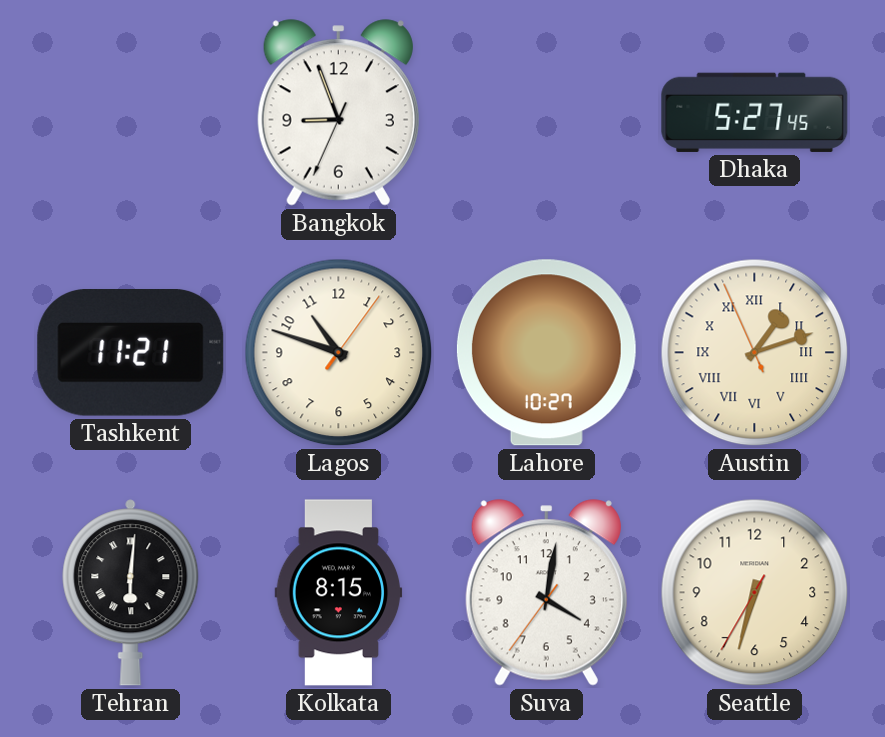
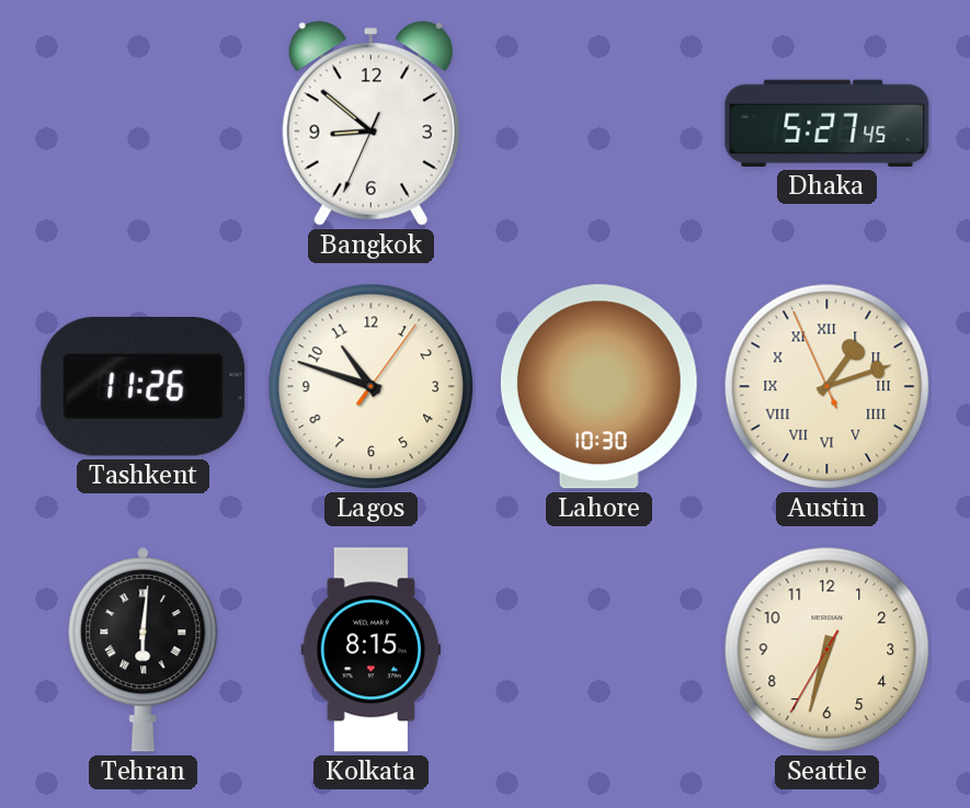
Bangkok: 8:56 -> 8:51
Tashkent: 11:21 -> 11:26
Lahore: 10:27 -> 10:30
Suva: 4:01 -> none
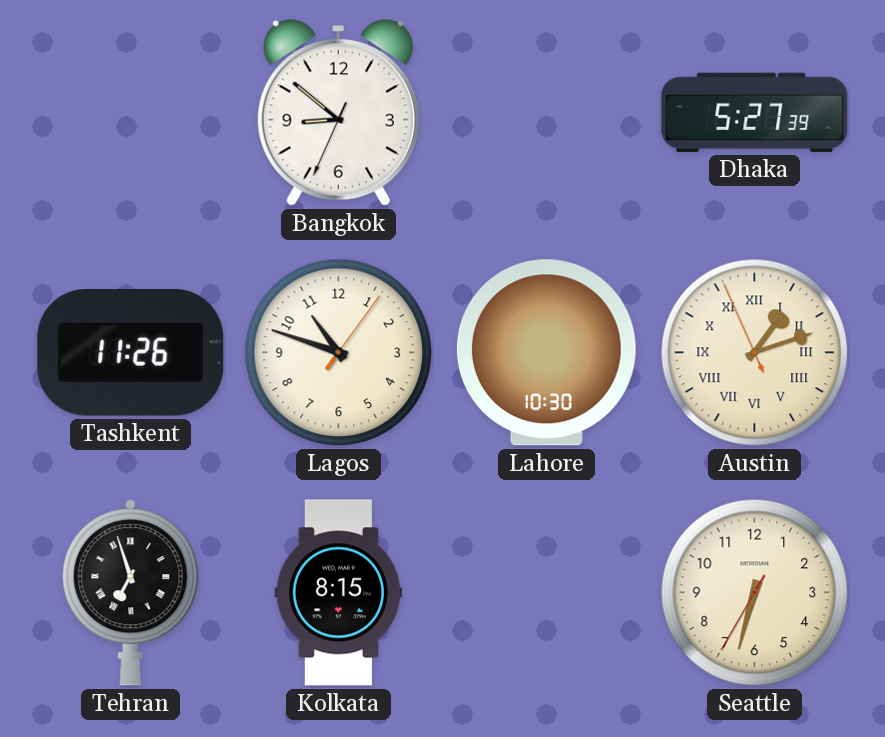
Dhaka: 5:27:45 -> 5:27:39
Tehran: 6:01 -> 6:57
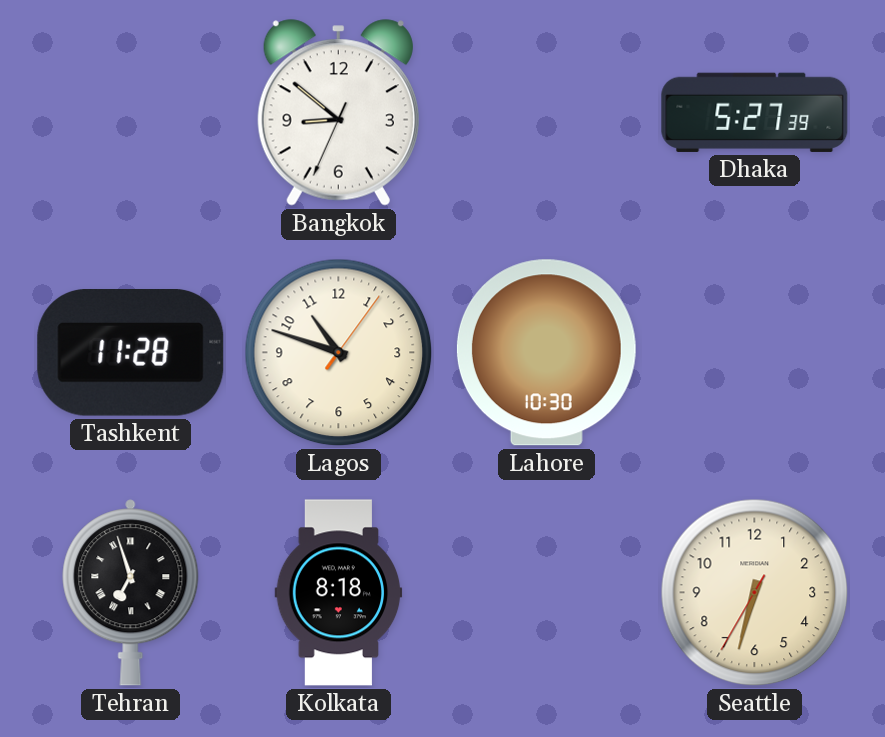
Tashkent: 11:26 -> 11:28
Austin: 1:11 -> none
Kolkata: 8:15 -> 8:18
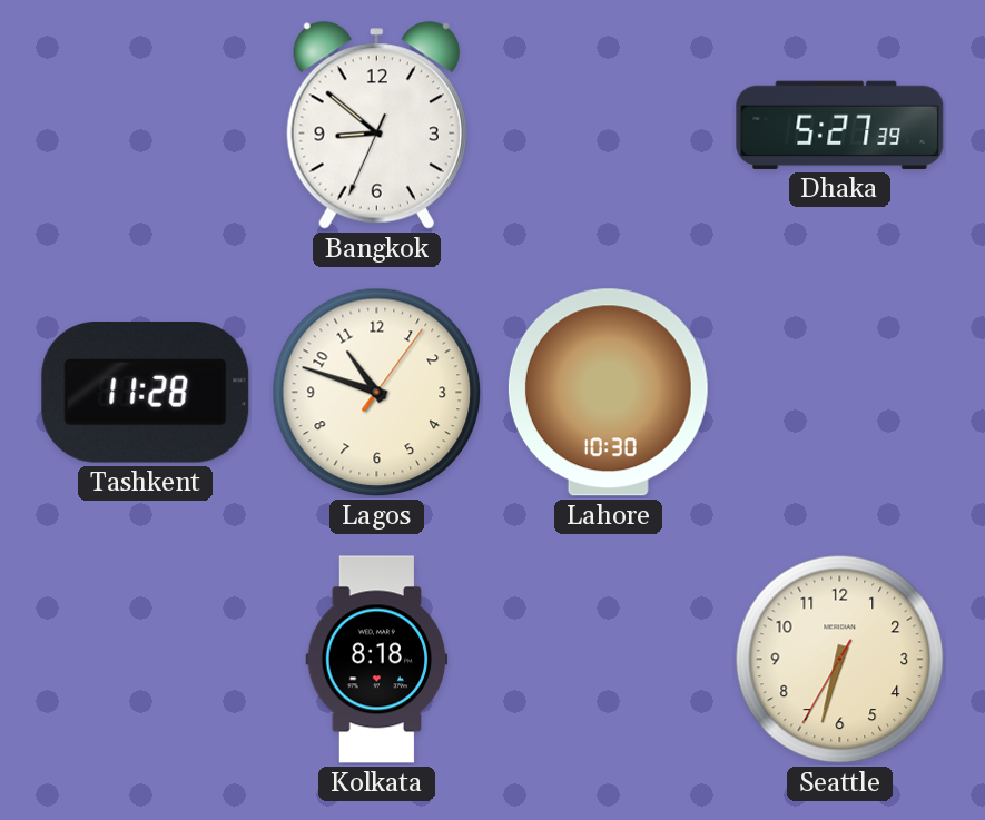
Tehran: 6:57 -> none
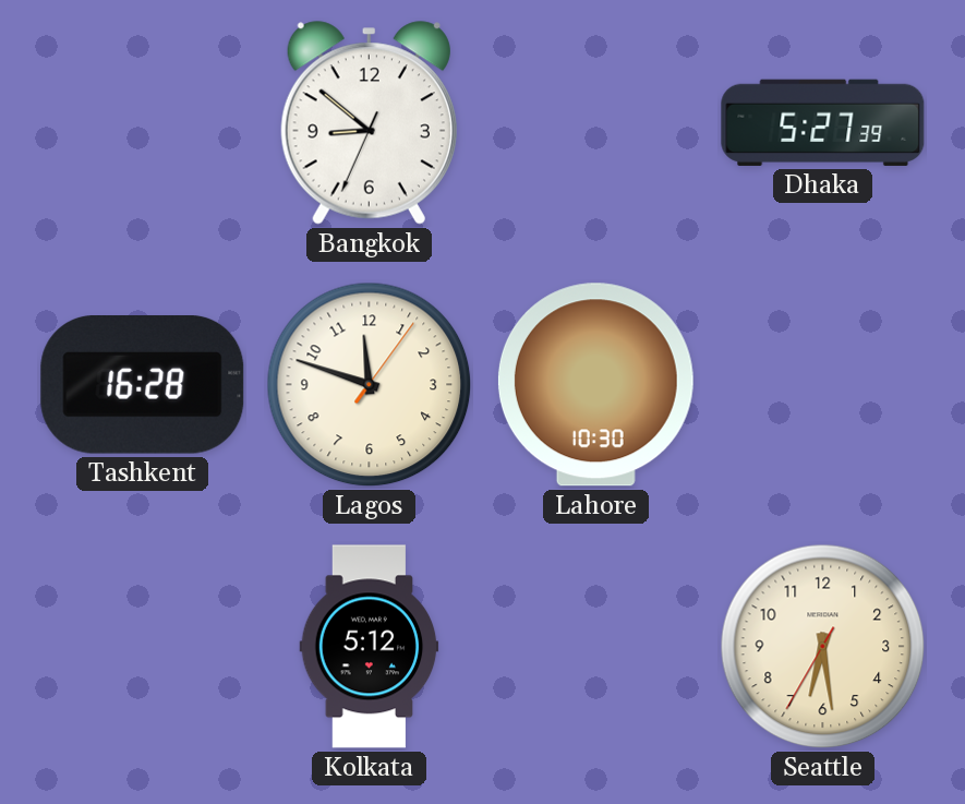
Tashkent: 11:28 -> 16:28
Lagos: 10:48 -> 11:48
Kolkata: 8:18 -> 5:12
Seattle: 6:32 -> 6:28
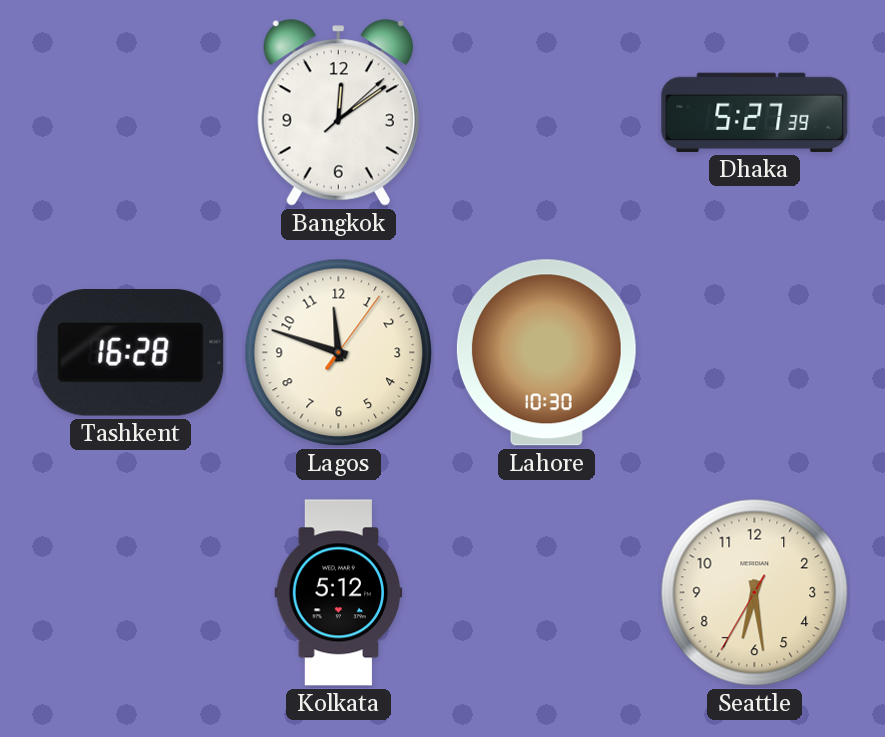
Bangkok: 8:51 -> 12:09
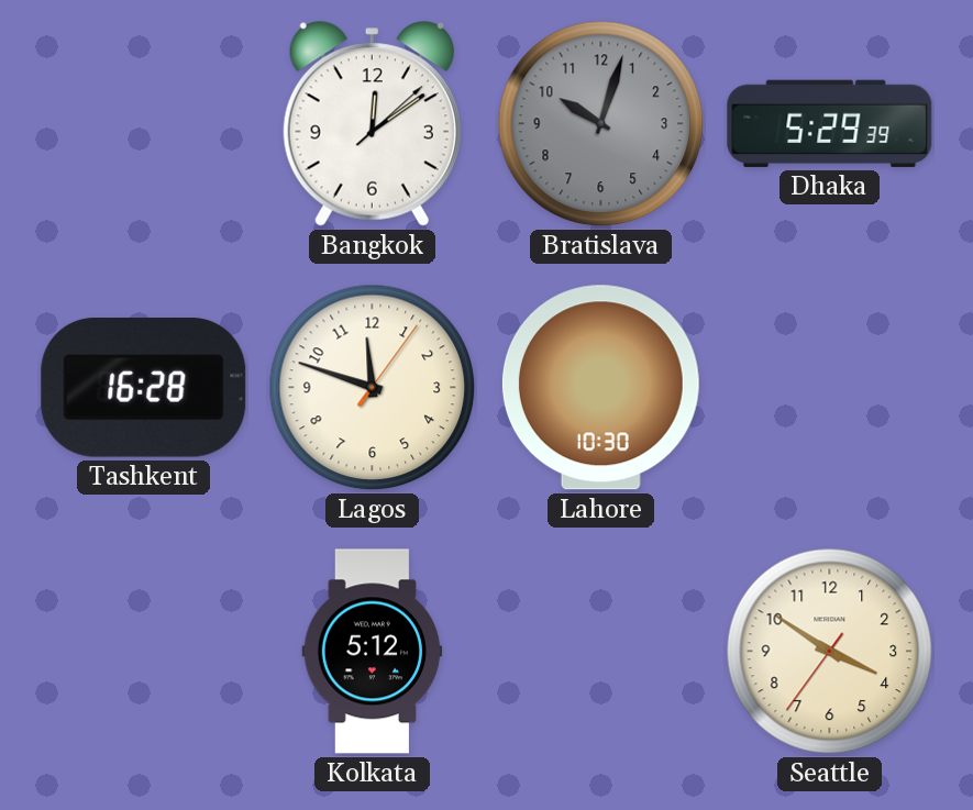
Bratislava: none -> 10:03
Dhaka: 5:27 -> 5:29
Seattle: 6:28 -> 3:50
